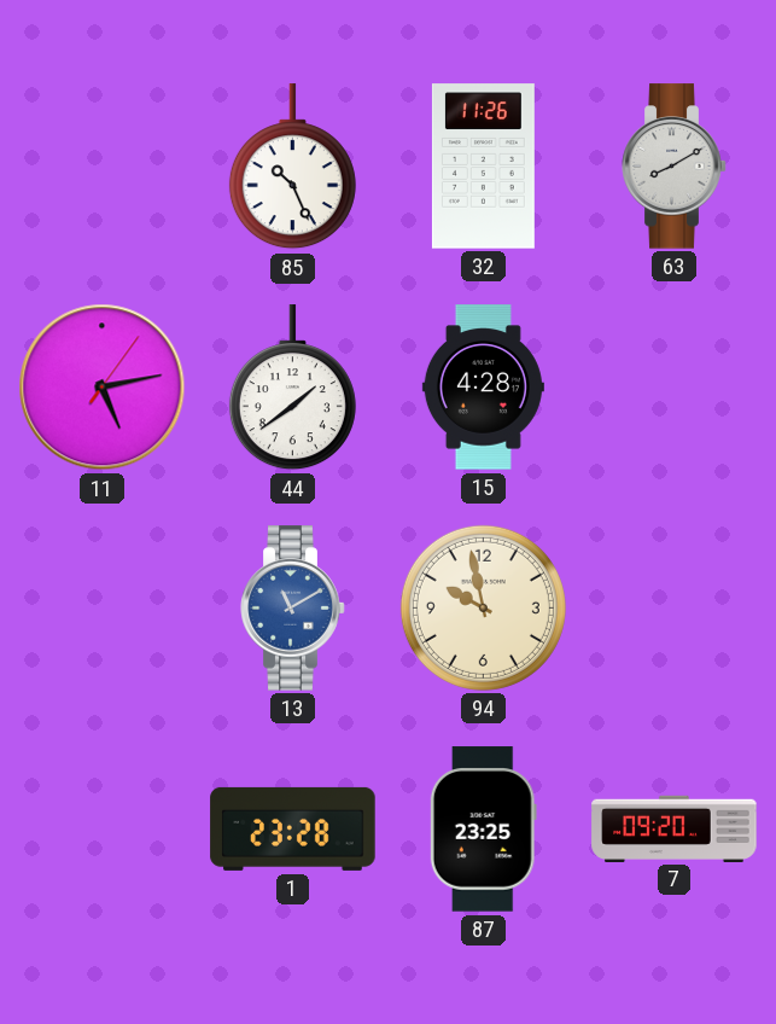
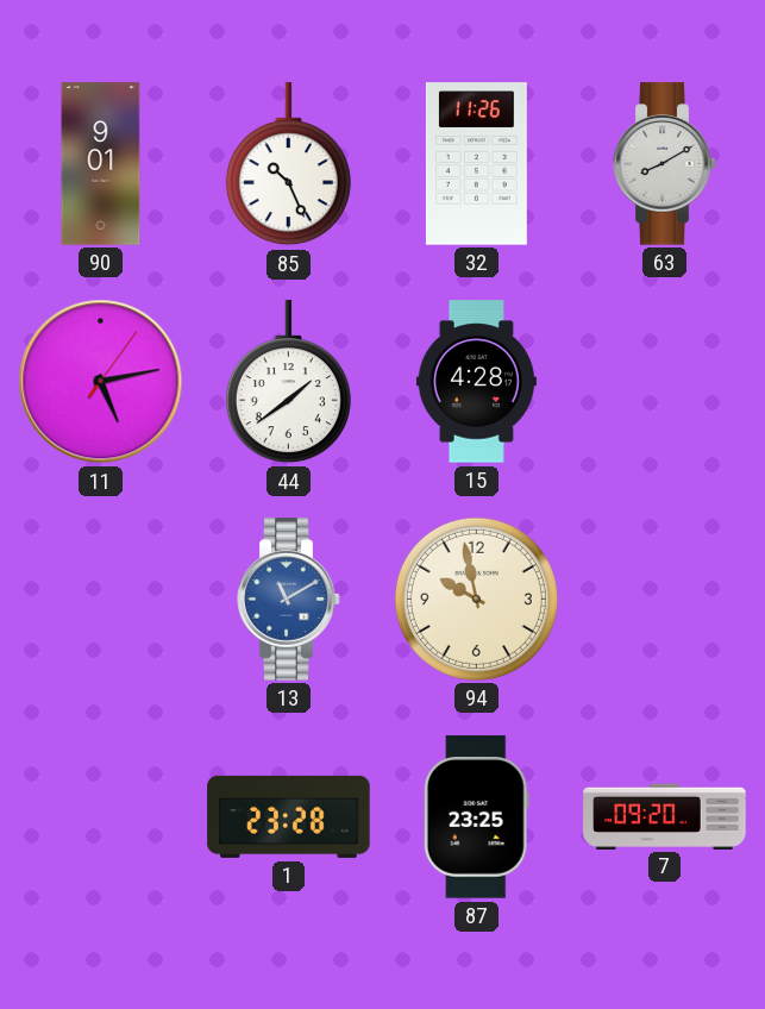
90: none -> 9:01
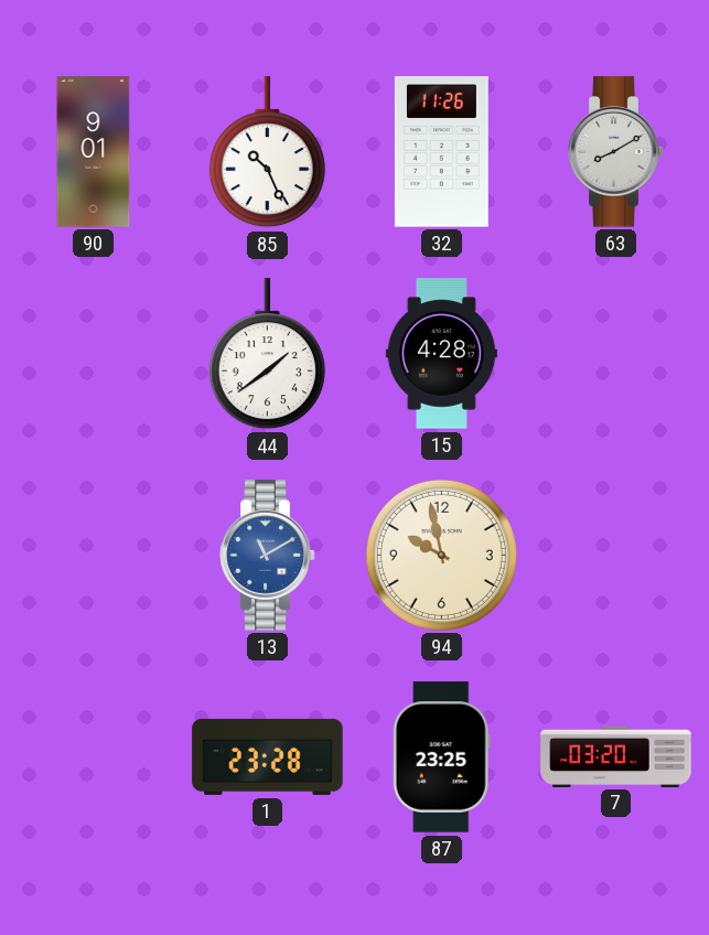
11: 5:13 -> none
7: 09:20 -> 03:20
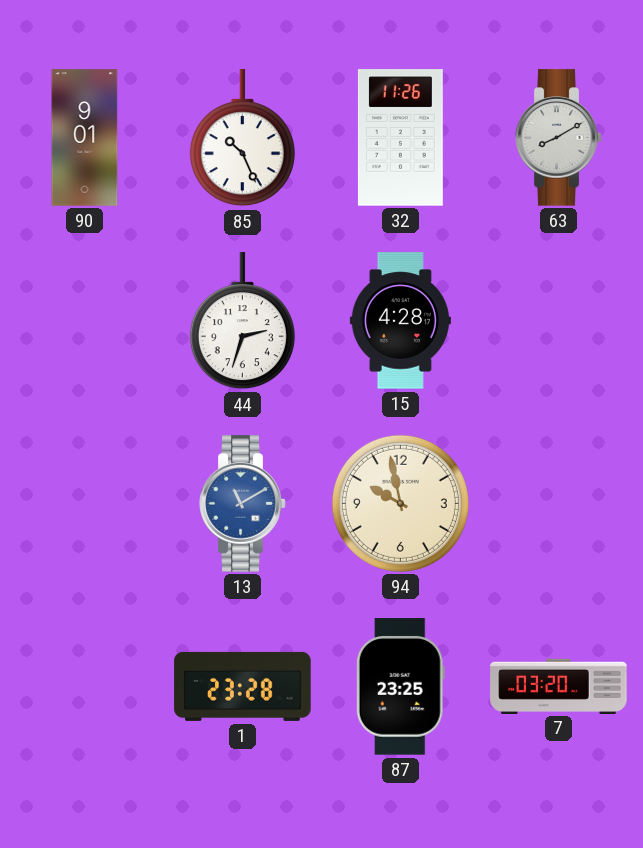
44: 1:39 -> 2:33
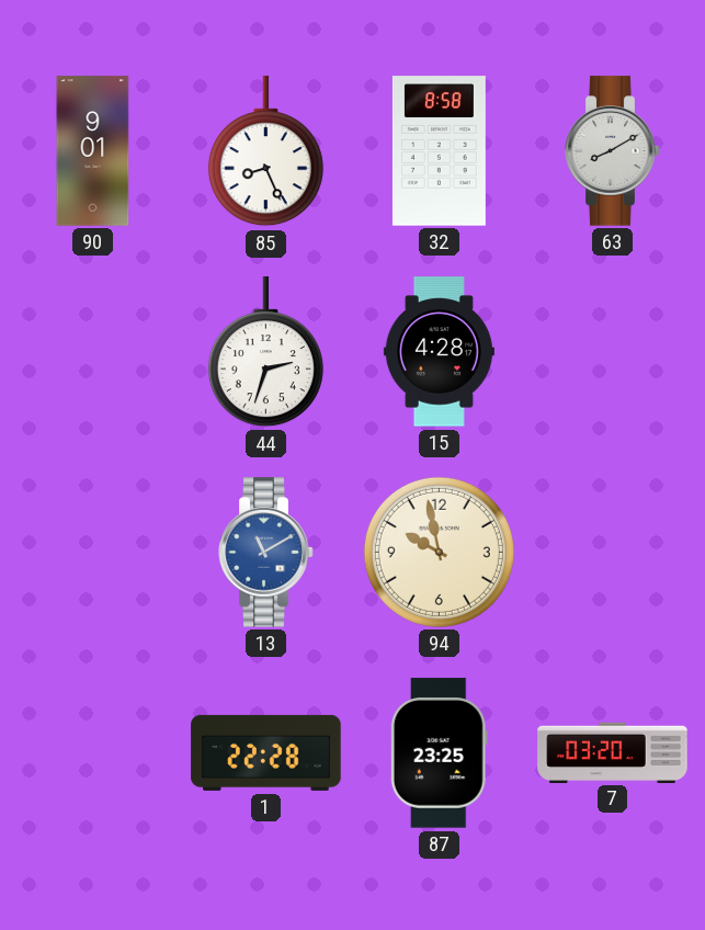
85: 10:26 -> 8:26
32: 11:26 -> 8:58
1: 23:28 -> 22:28
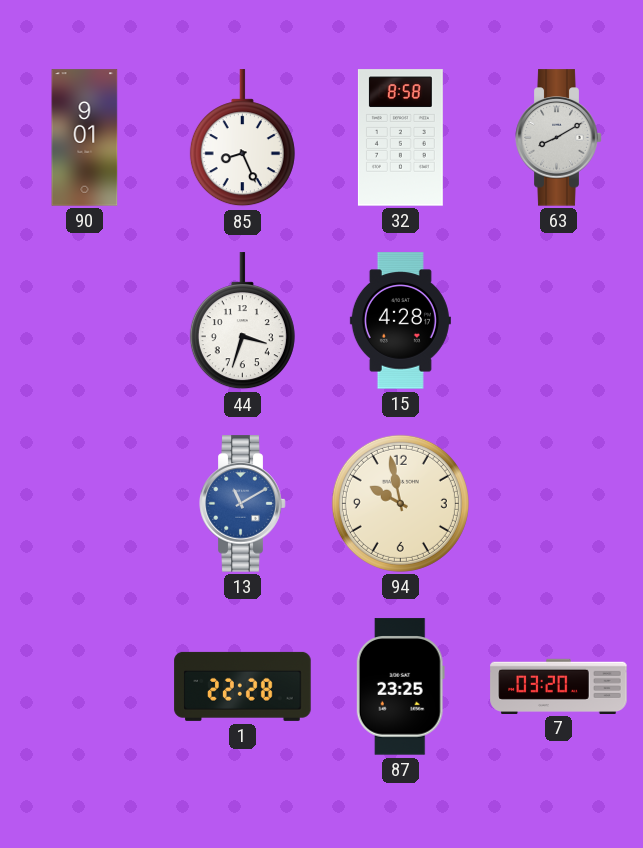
44: 2:33 -> 3:33
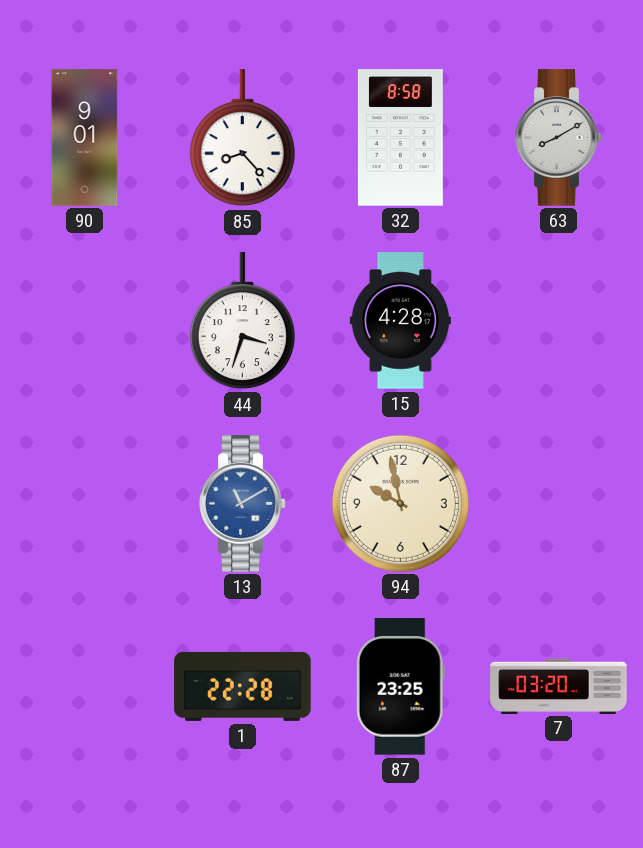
85: 8:26 -> 8:23
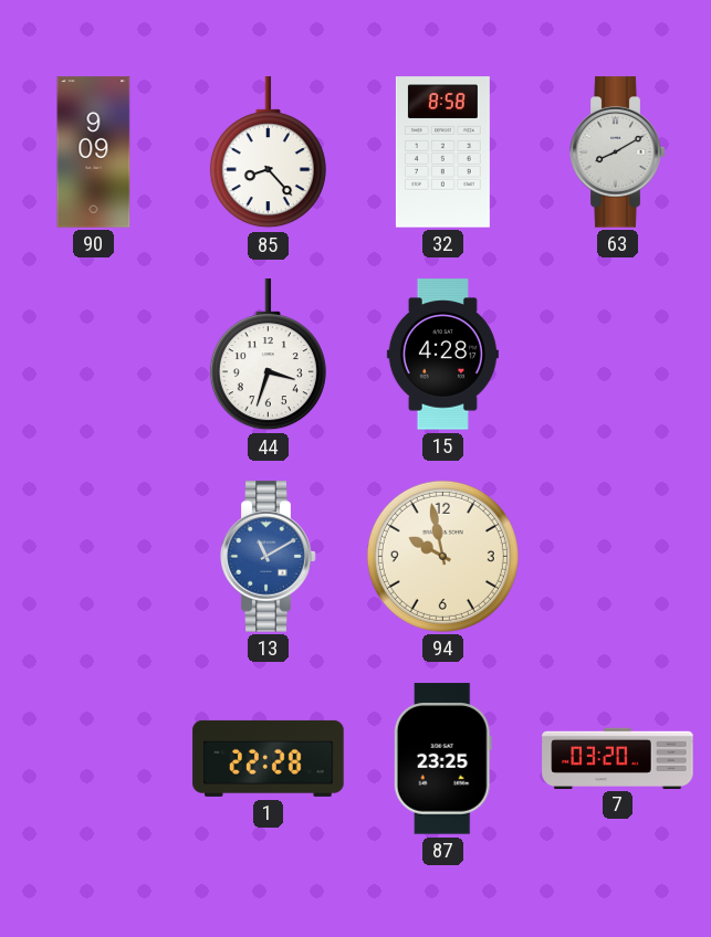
90: 9:01 -> 9:09
